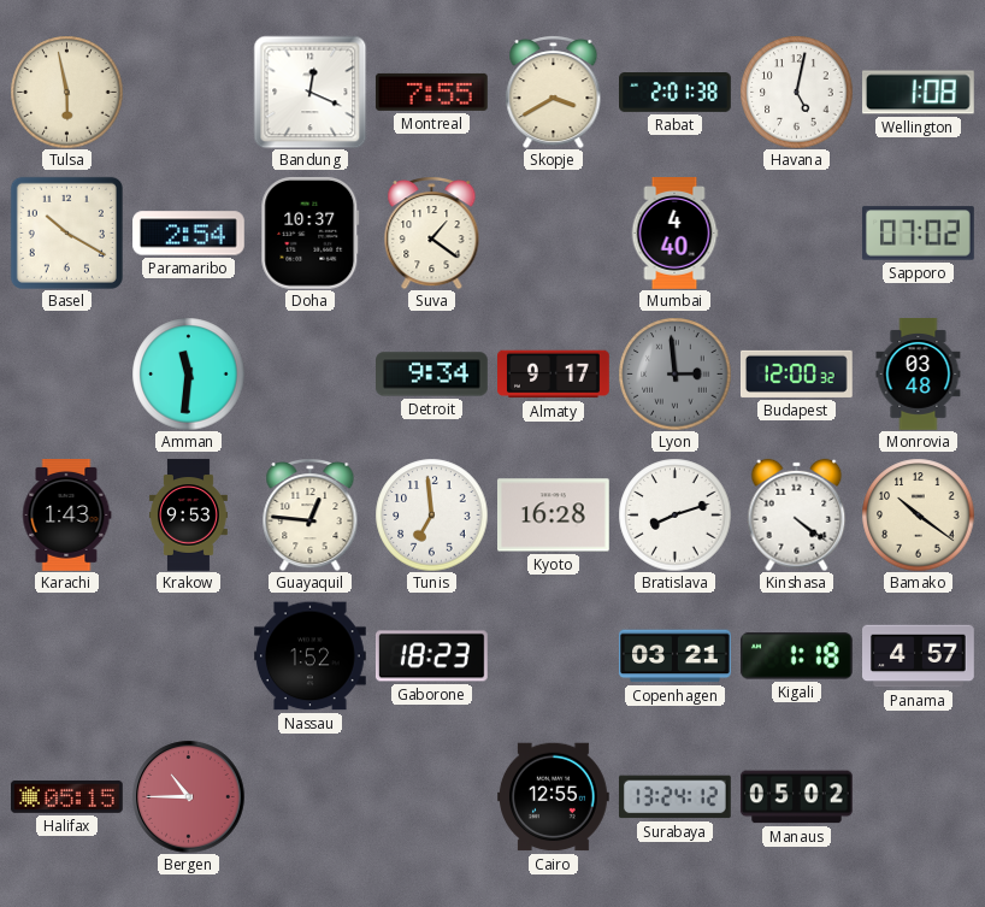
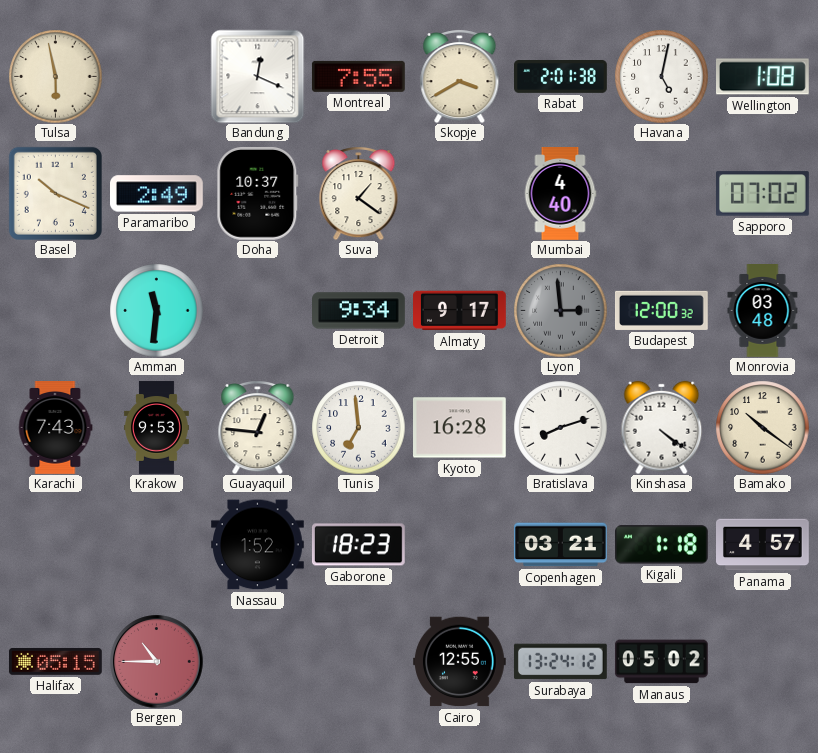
Basel: 10:20 -> 10:19
Paramaribo: 2:54 -> 2:49
Karachi: 1:43 -> 7:43
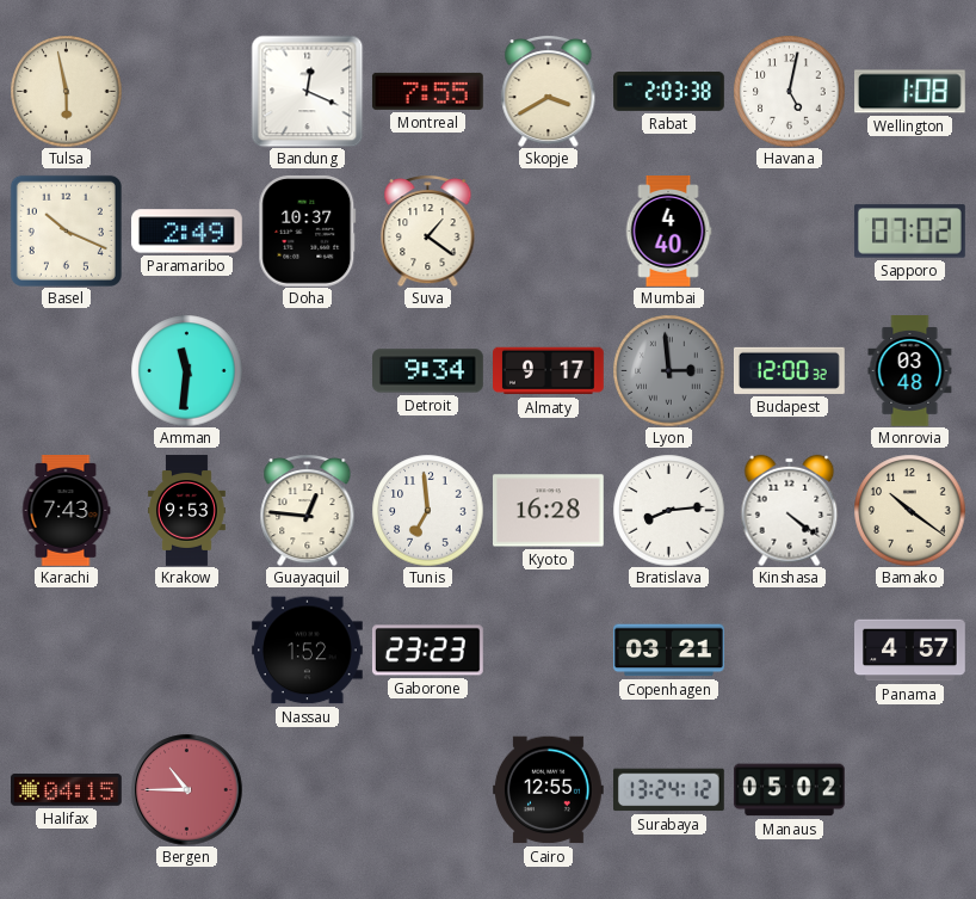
Rabat: 2:01 -> 2:03
Bratislava: 8:12 -> 8:14
Gaborone: 18:23 -> 23:23
Kigali: 1:18 -> none
Halifax: 05:15 -> 04:15
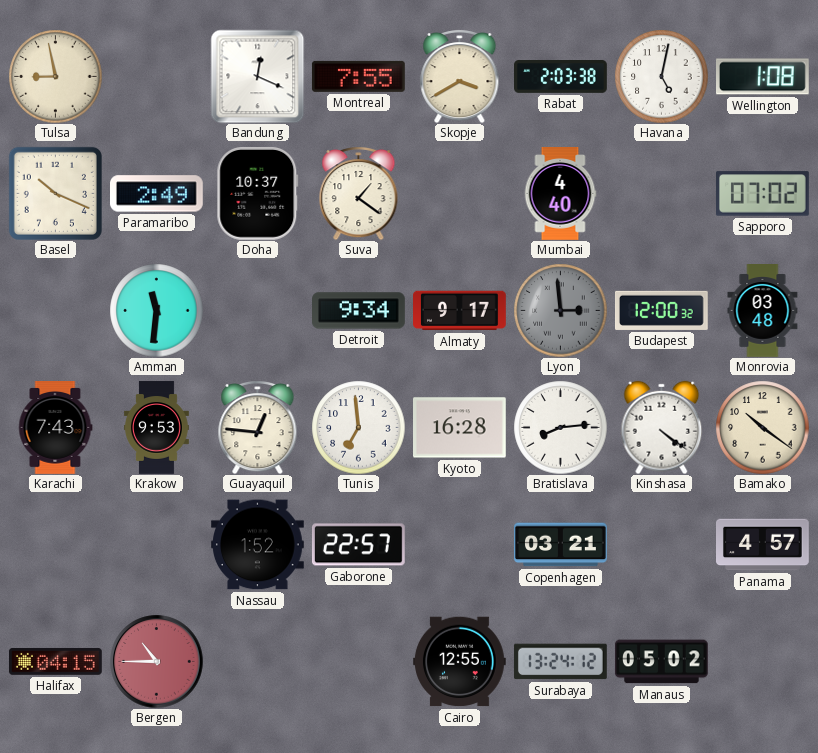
Tulsa: 5:58 -> 8:58
Gaborone: 23:23 -> 22:57
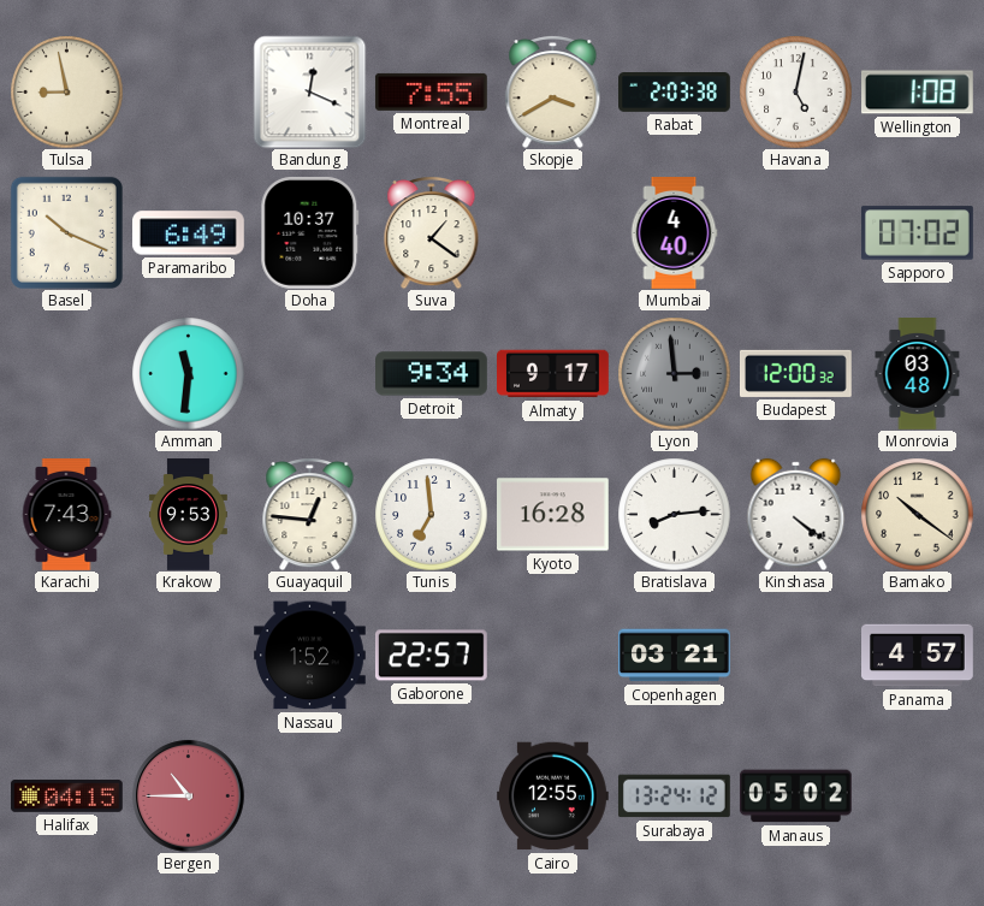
Paramaribo: 2:49 -> 6:49
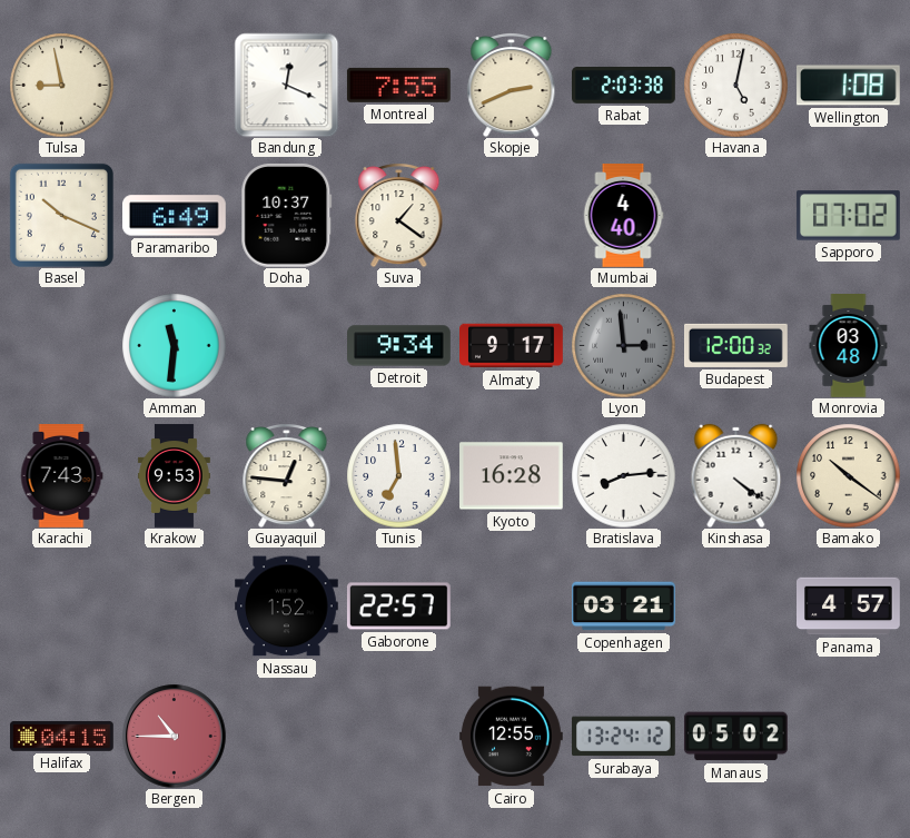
Skopje: 3:40 -> 2:41
